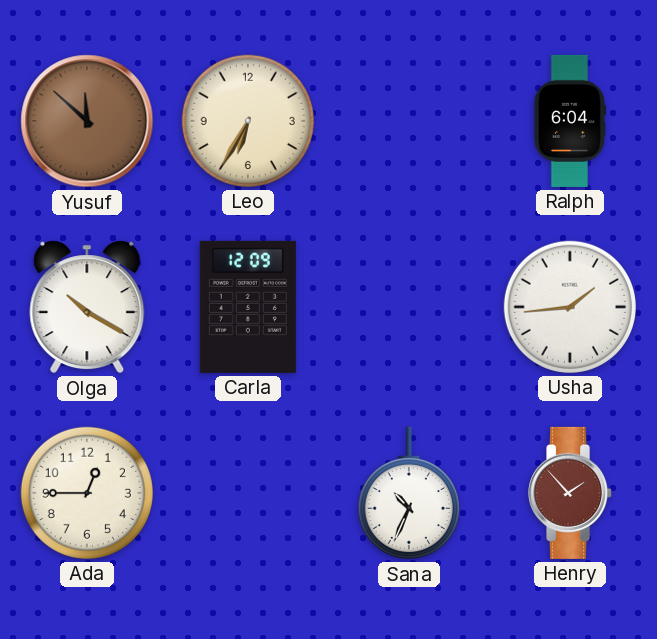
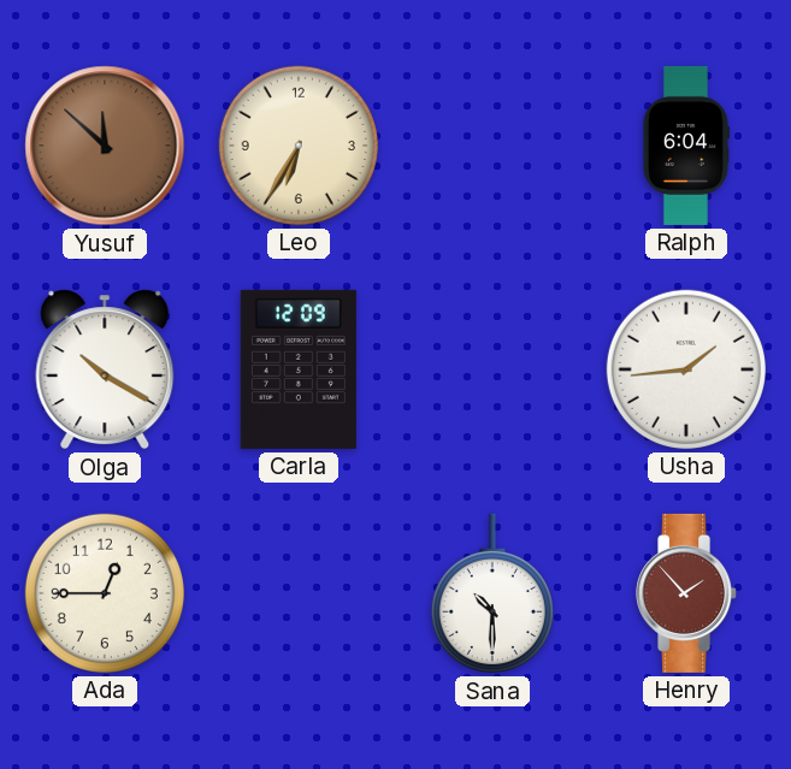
Sana: 10:34 -> 10:30
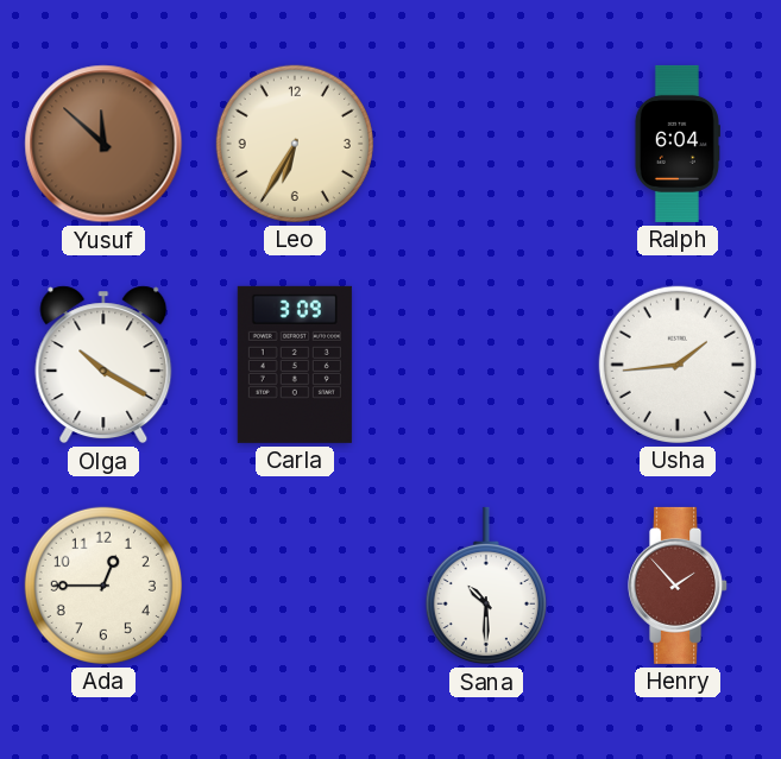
Carla: 12:09 -> 3:09
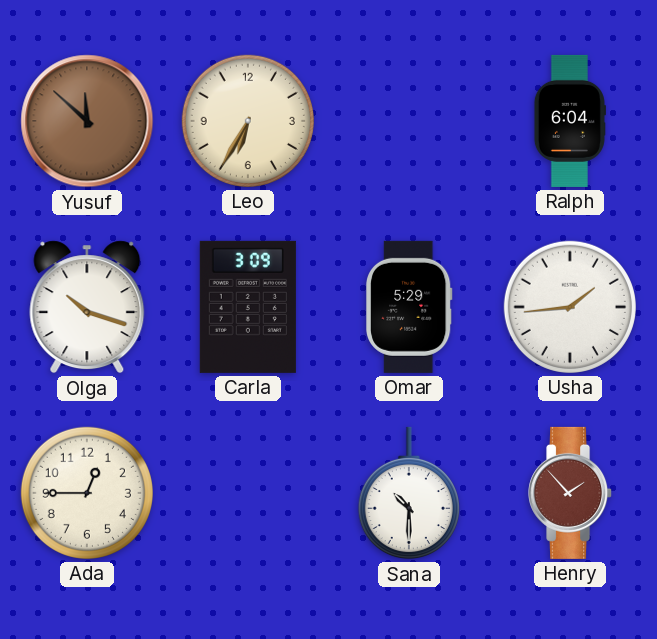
Olga: 10:20 -> 10:18
Omar: none -> 5:29
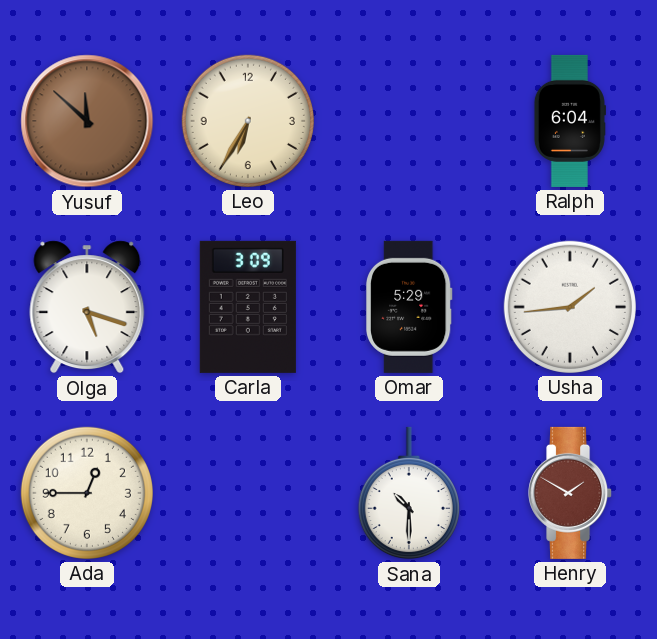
Olga: 10:18 -> 5:18
Henry: 1:53 -> 1:50
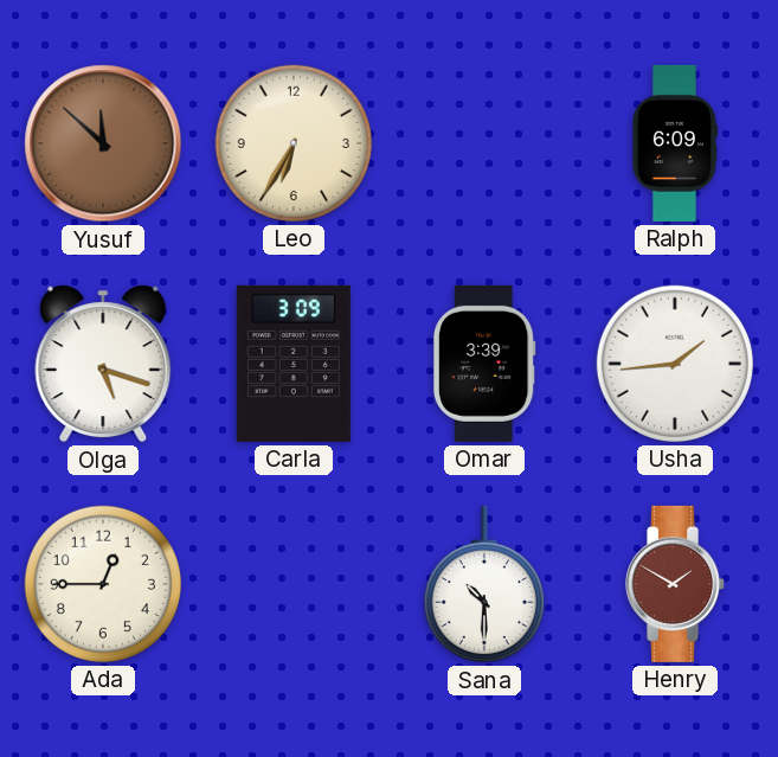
Ralph: 6:04 -> 6:09
Omar: 5:29 -> 3:39
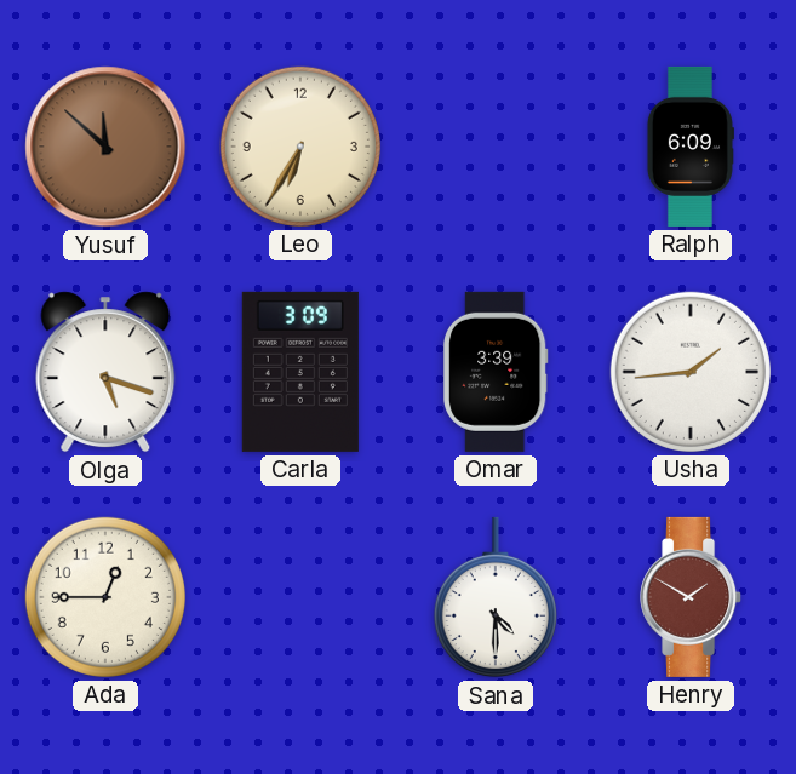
Sana: 10:30 -> 4:30
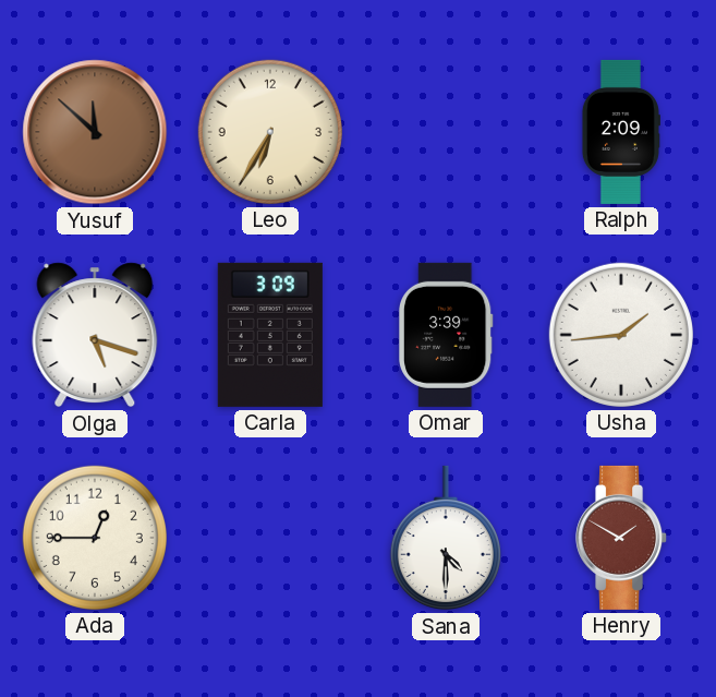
Ralph: 6:09 -> 2:09
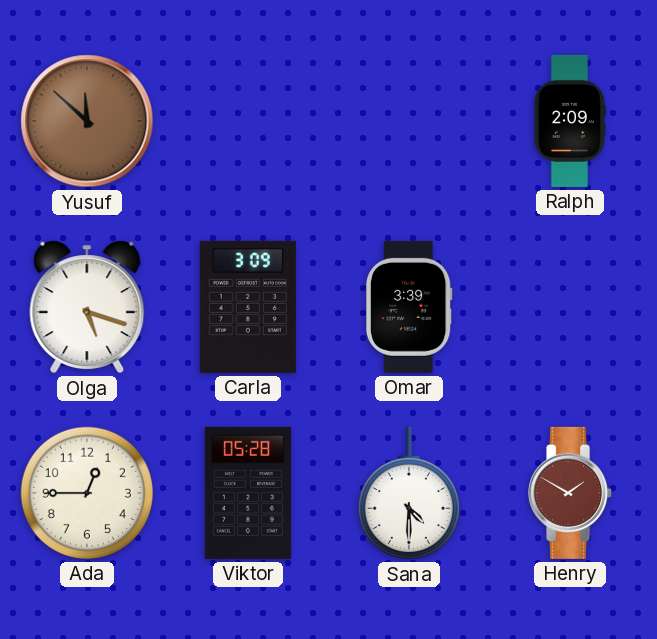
Leo: 6:35 -> none
Usha: 1:44 -> none
Viktor: none -> 05:28
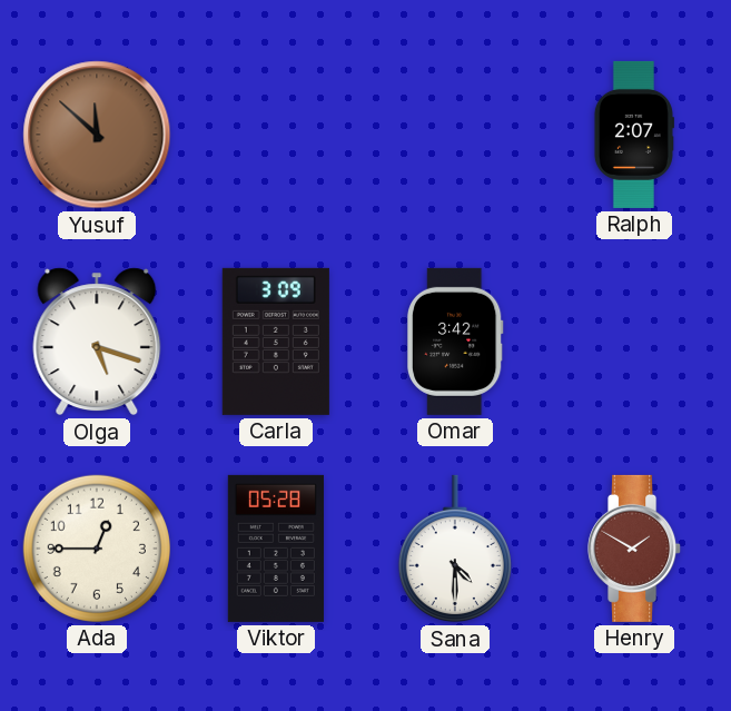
Ralph: 2:09 -> 2:07
Omar: 3:39 -> 3:42
